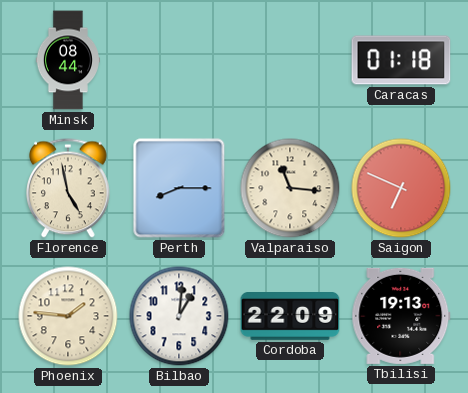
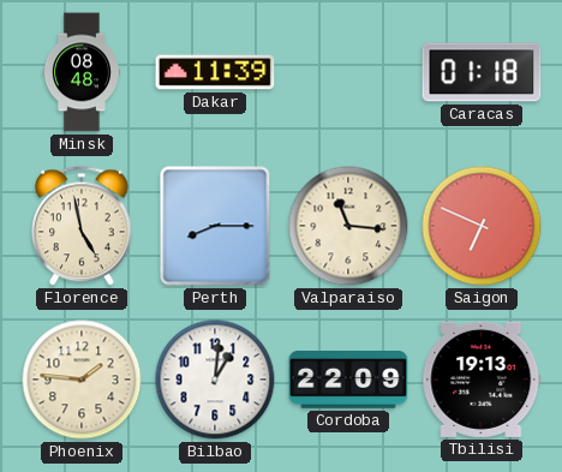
Minsk: 08:44 -> 08:48
Dakar: none -> 11:39
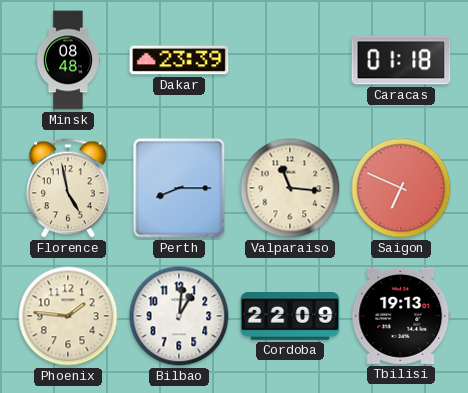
Dakar: 11:39 -> 23:39
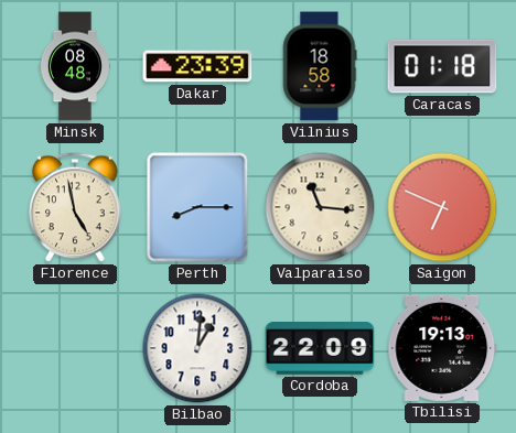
Vilnius: none -> 18:58
Phoenix: 1:46 -> none
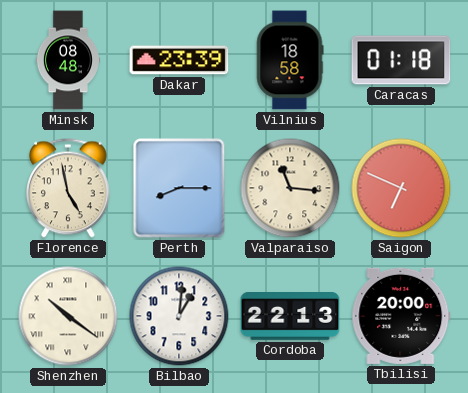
Shenzhen: none -> 10:21
Cordoba: 22:09 -> 22:13
Tbilisi: 19:13 -> 20:00
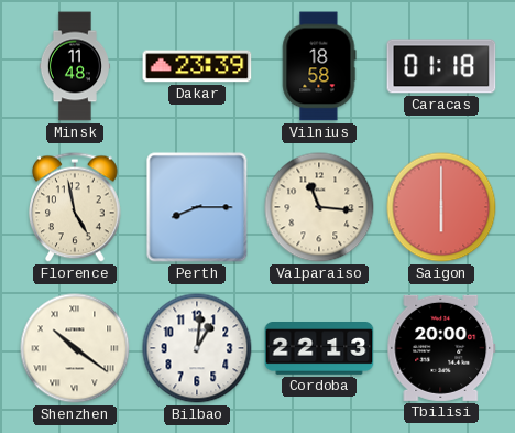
Minsk: 08:48 -> 11:48
Saigon: 6:49 -> 6:00
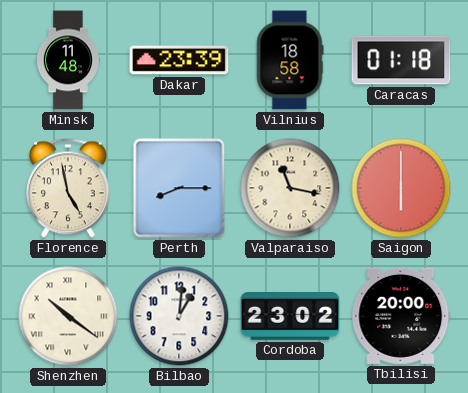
Valparaiso: 11:16 -> 11:17
Cordoba: 22:13 -> 23:02
